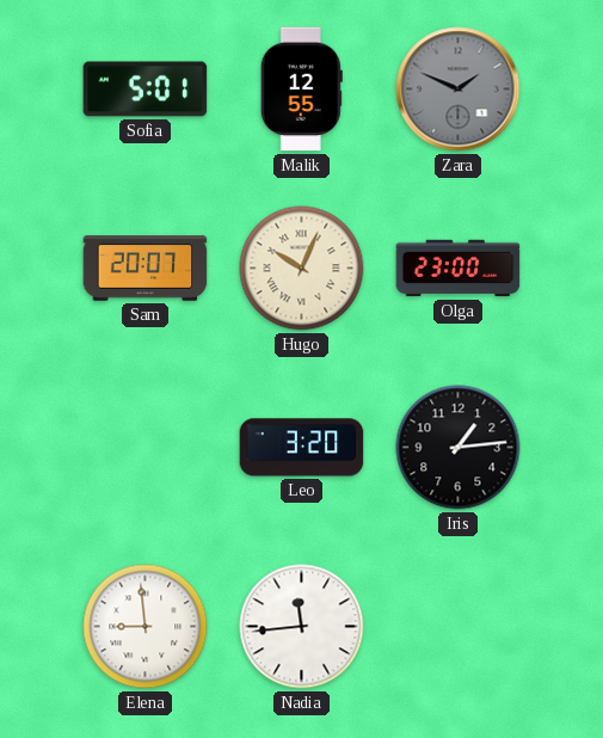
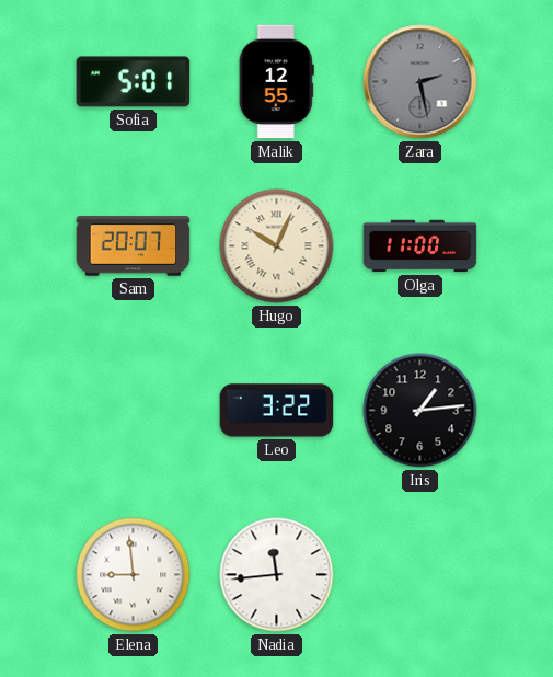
Zara: 1:49 -> 2:28
Olga: 23:00 -> 11:00
Leo: 3:20 -> 3:22
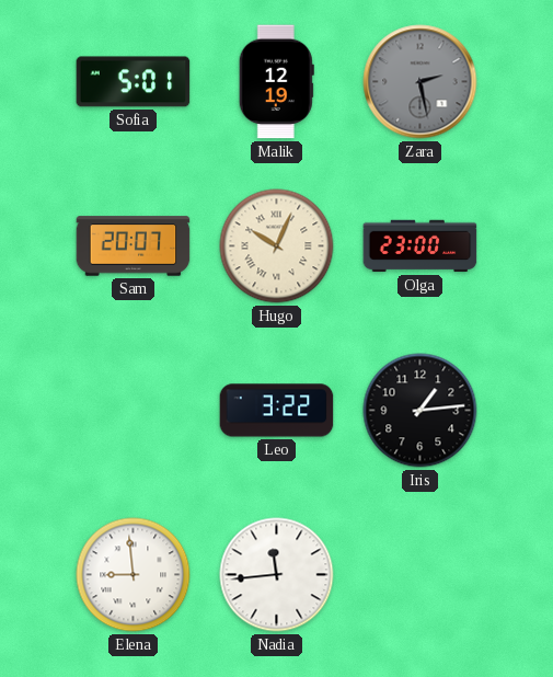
Malik: 12:55 -> 12:19
Olga: 11:00 -> 23:00
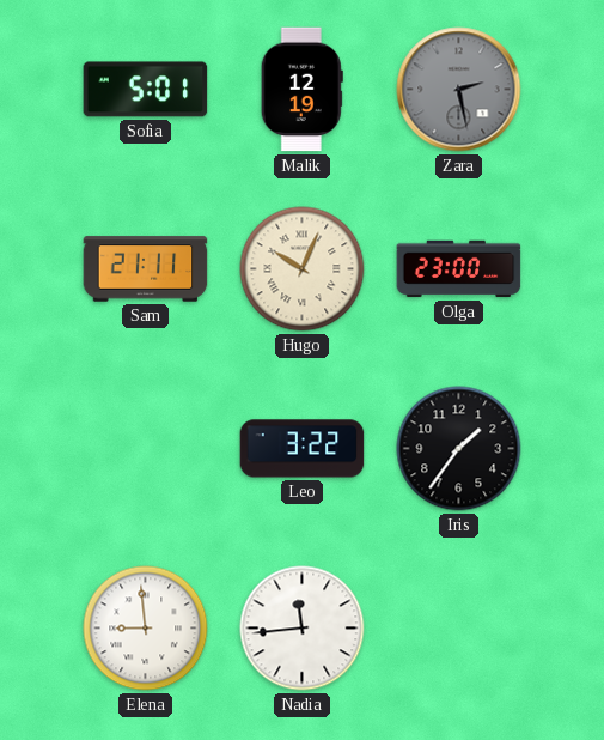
Sam: 20:07 -> 21:11
Iris: 1:14 -> 1:36
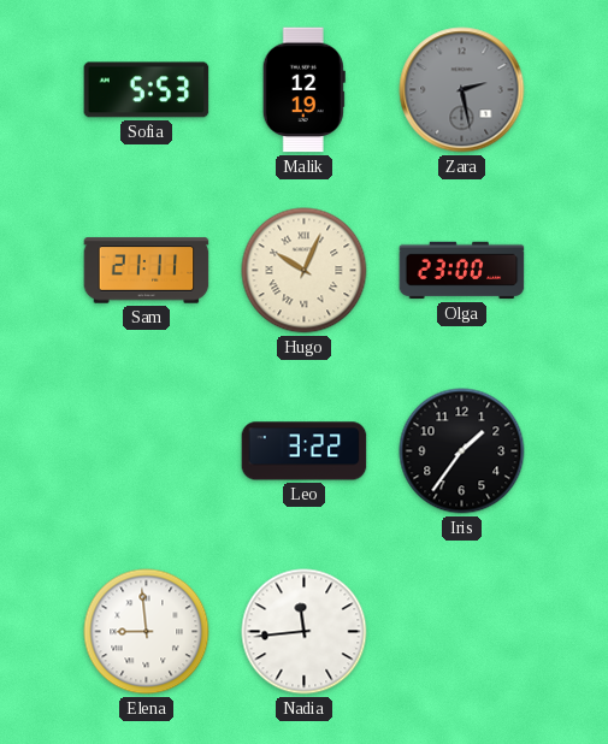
Sofia: 5:01 -> 5:53
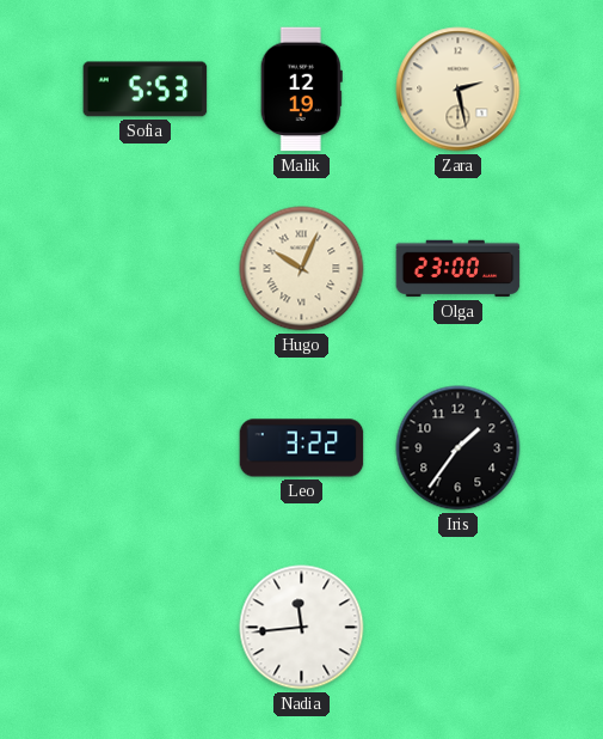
Zara dial: grey -> cream
Sam: 21:11 -> none
Elena: 8:59 -> none
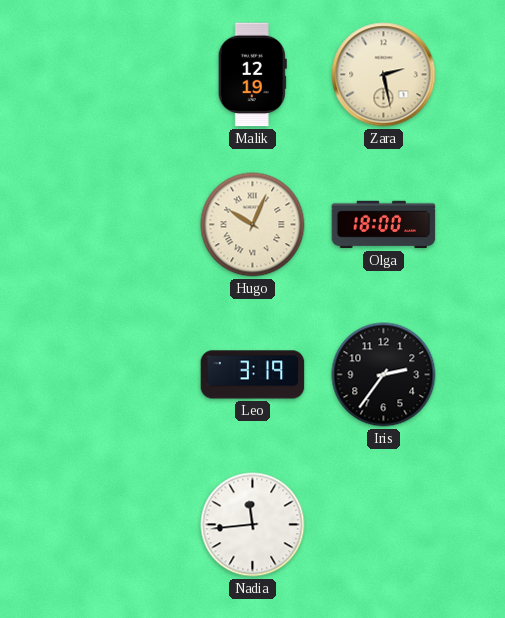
Sofia: 5:53 -> none
Olga: 23:00 -> 18:00
Leo: 3:22 -> 3:19
Iris: 1:36 -> 2:36
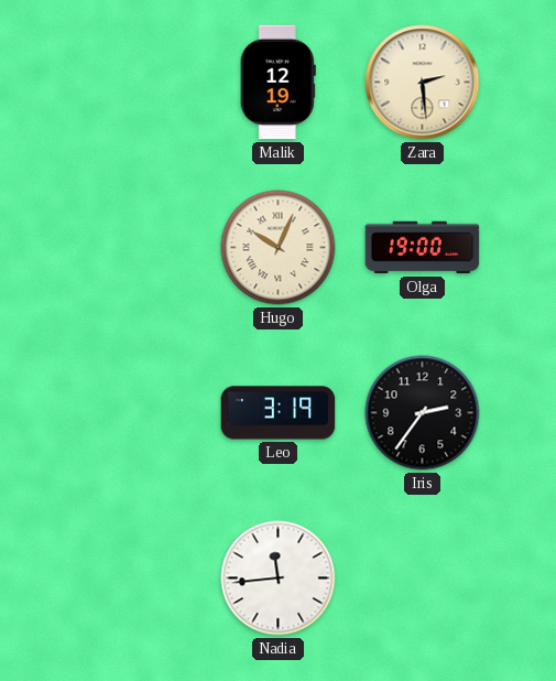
Zara: 2:28 -> 2:29
Olga: 18:00 -> 19:00
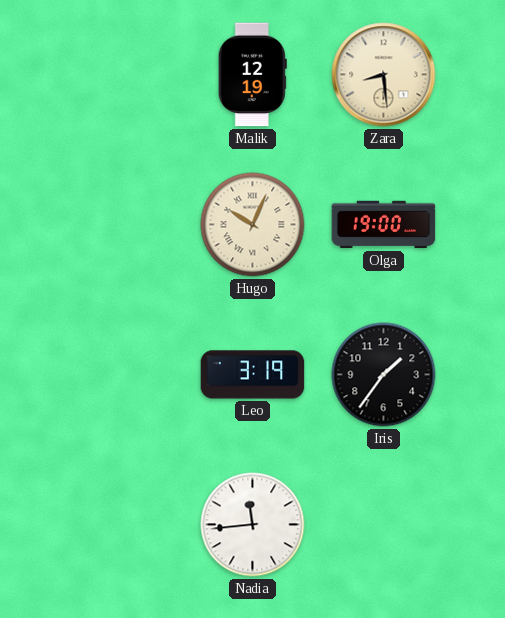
Zara: 2:29 -> 8:29
Iris: 2:36 -> 1:36
